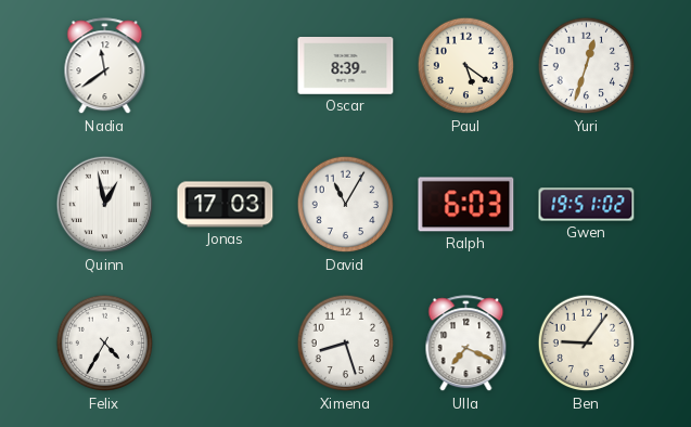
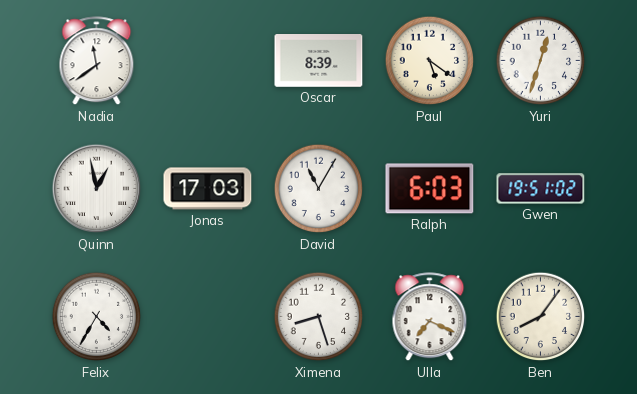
Ben: 9:06 -> 8:06
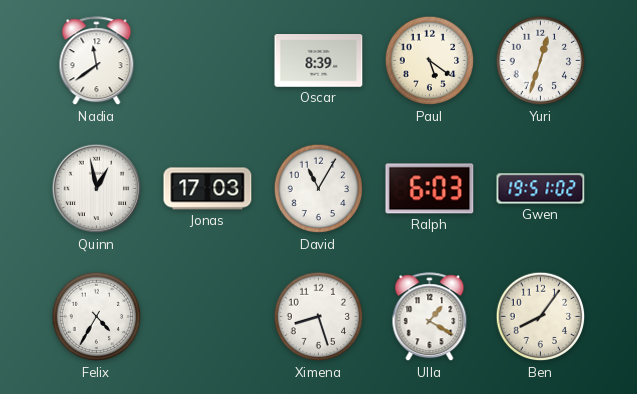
Ulla: 7:19 -> 1:20
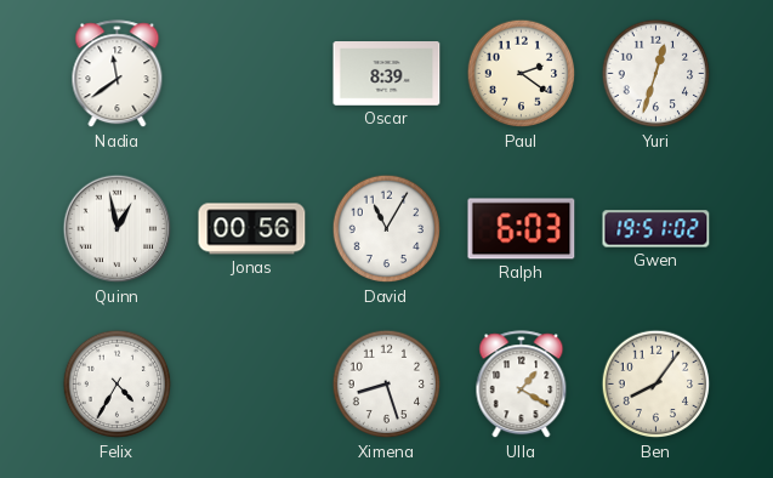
Paul: 5:21 -> 2:21
Jonas: 17:03 -> 00:56
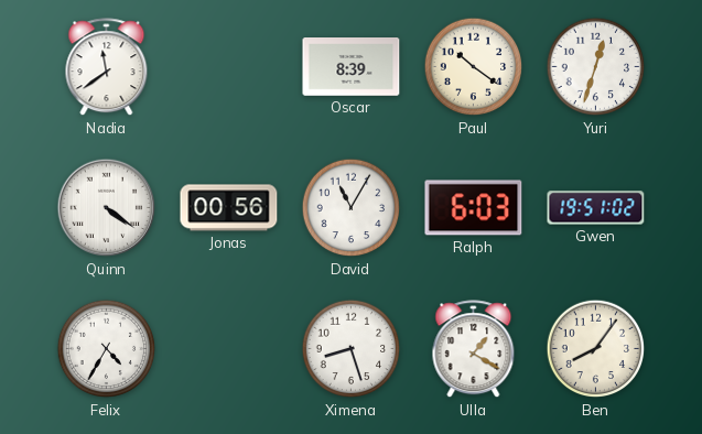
Paul: 2:21 -> 10:21
Quinn: 12:58 -> 4:21
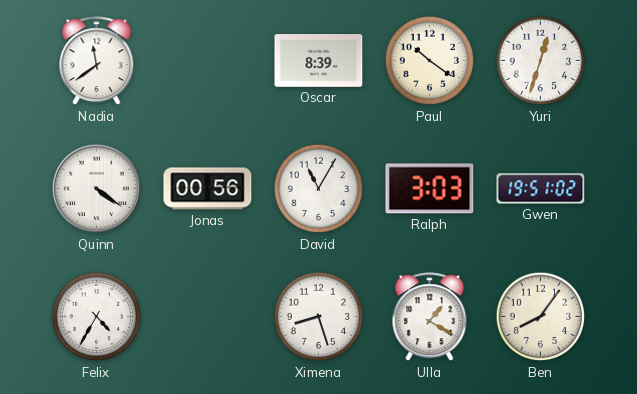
Ralph: 6:03 -> 3:03
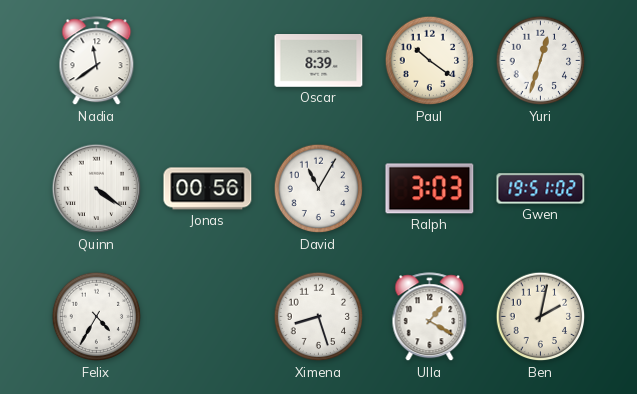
Ben: 8:06 -> 2:02
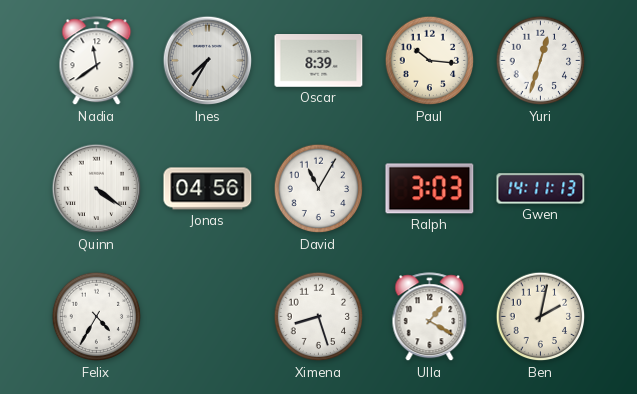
Ines: none -> 7:35
Paul: 10:21 -> 10:16
Jonas: 00:56 -> 04:56
Gwen: 19:51 -> 14:11
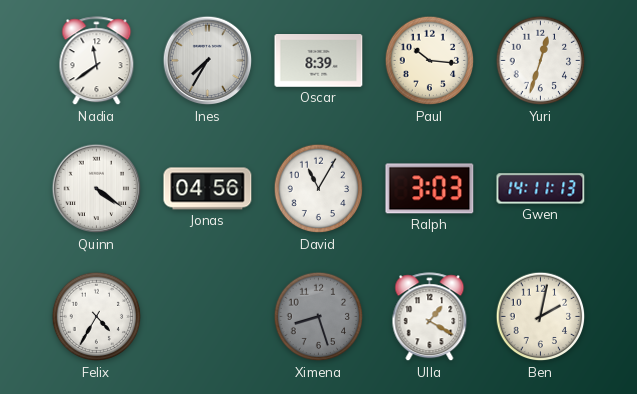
Ximena dial: white -> grey
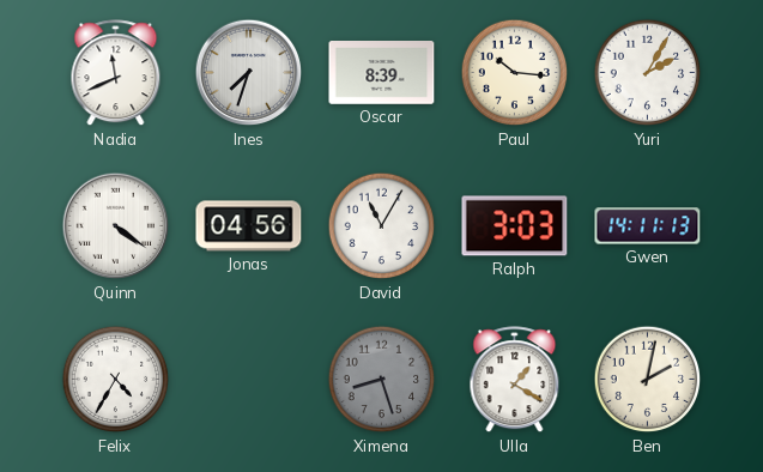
Nadia: 11:39 -> 11:41
Ines: 7:35 -> 7:33
Yuri: 12:33 -> 2:05
